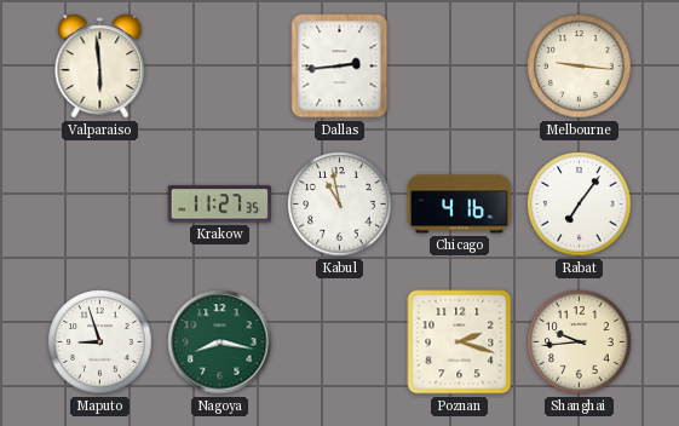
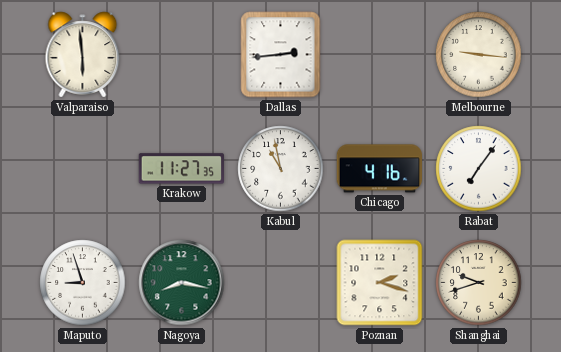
Shanghai: 9:44 -> 9:42
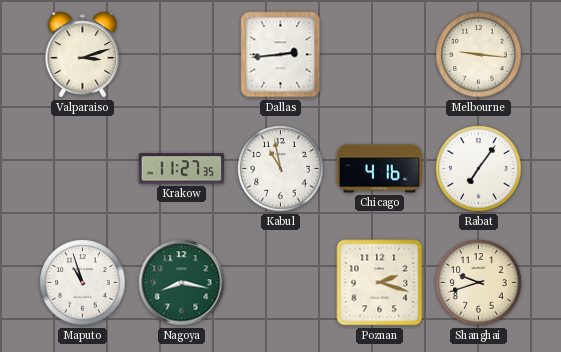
Valparaiso: 5:59 -> 3:12
Maputo: 8:57 -> 10:57
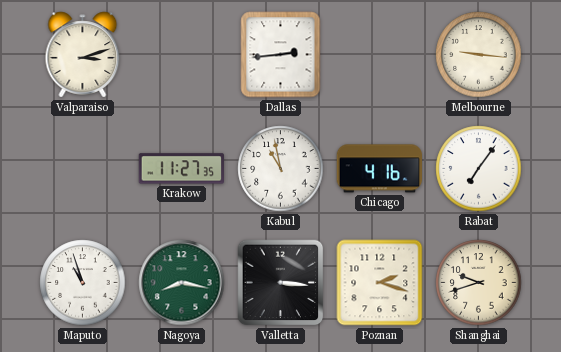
Valletta: none -> 3:16
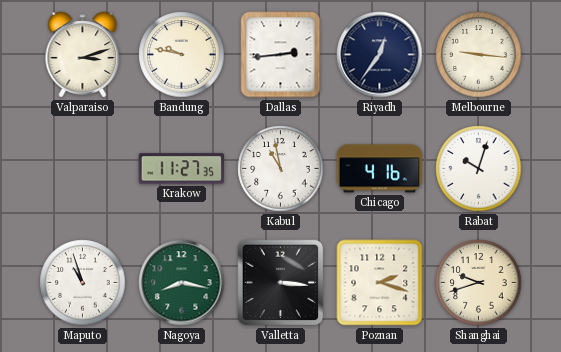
Bandung: none -> 9:47
Riyadh: none -> 12:36
Rabat: 7:06 -> 10:03
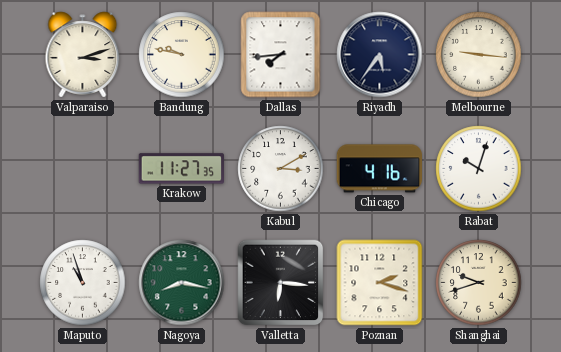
Dallas: 2:44 -> 7:44
Riyadh: 12:36 -> 5:36
Kabul: 10:58 -> 3:10
Valletta: 3:16 -> 6:16
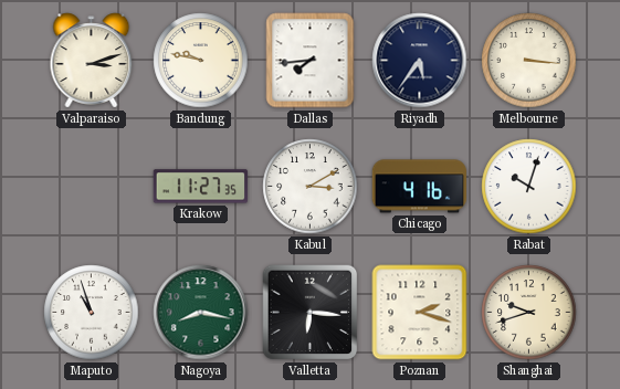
Melbourne: 9:16 -> 3:16
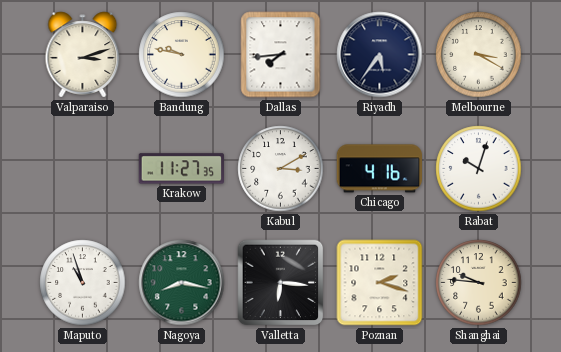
Melbourne: 3:16 -> 3:20
Shanghai: 9:42 -> 9:46
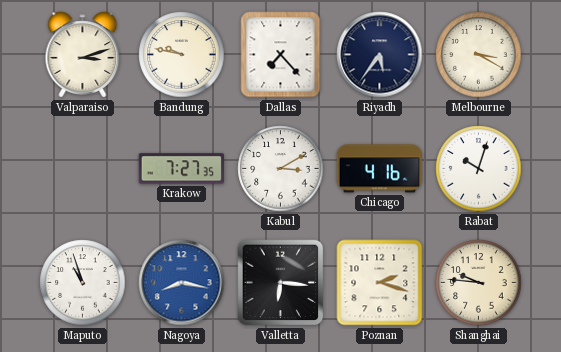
Dallas: 7:44 -> 7:23
Krakow: 11:27 -> 7:27
Nagoya dial: green -> blue
